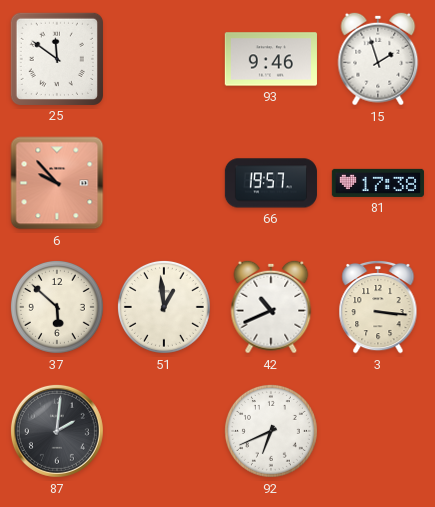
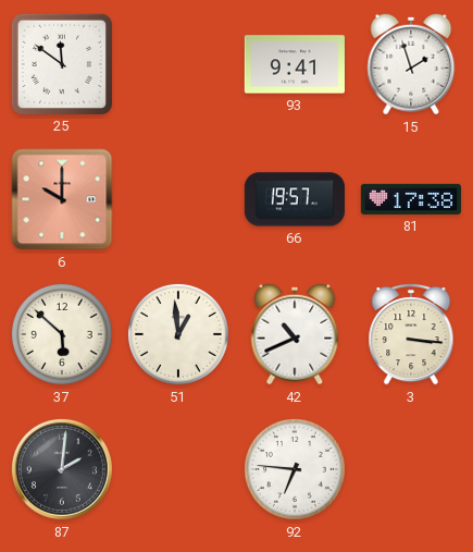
93: 9:46 -> 9:41
6: 9:53 -> 10:00
92: 6:41 -> 6:46
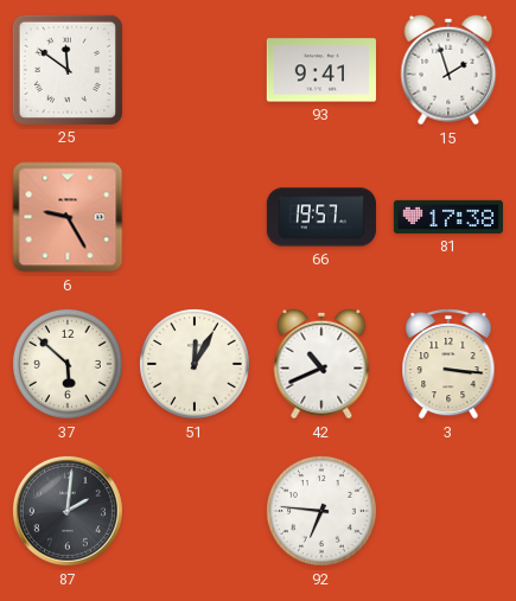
6: 10:00 -> 9:25
51: 12:59 -> 12:05
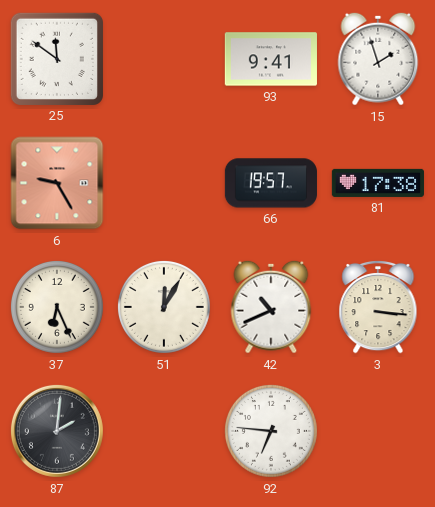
37: 5:52 -> 6:26
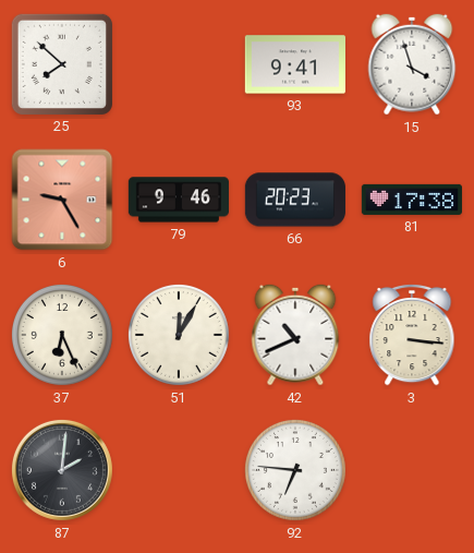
25: 11:51 -> 7:52
15: 1:57 -> 3:57
79: none -> 9:46
66: 19:57 -> 20:23
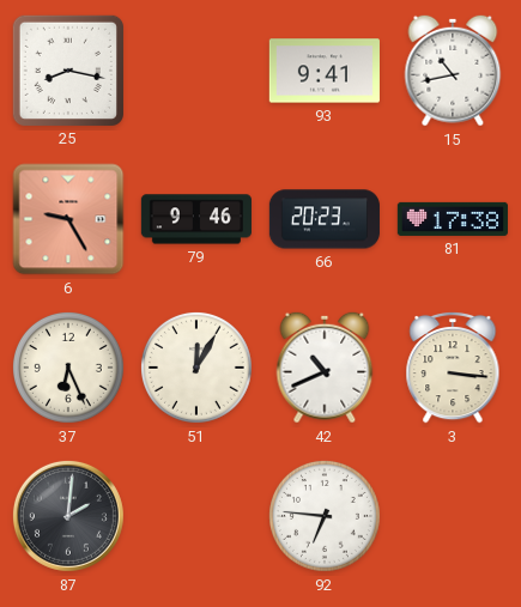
25: 7:52 -> 8:17
15: 3:57 -> 10:43
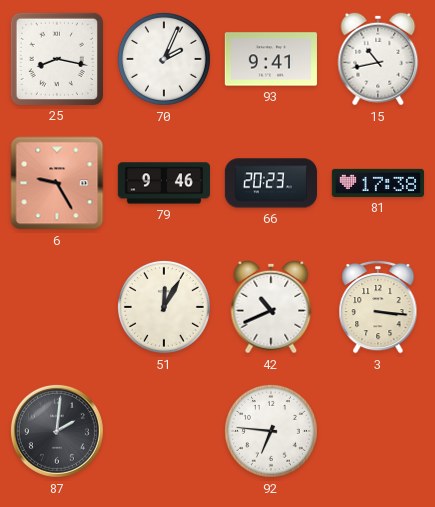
70: none -> 2:04
37: 6:26 -> none
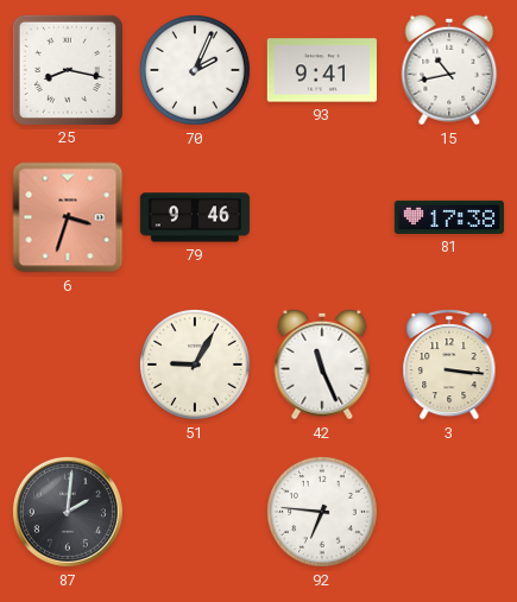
6: 9:25 -> 3:33
66: 20:23 -> none
51: 12:05 -> 9:05
42: 10:41 -> 11:26
